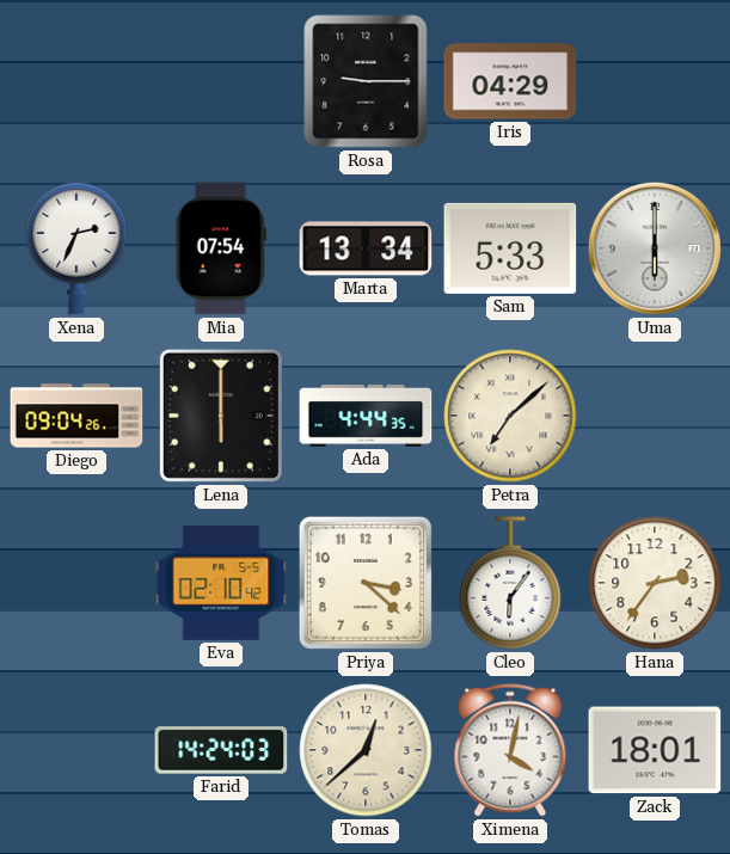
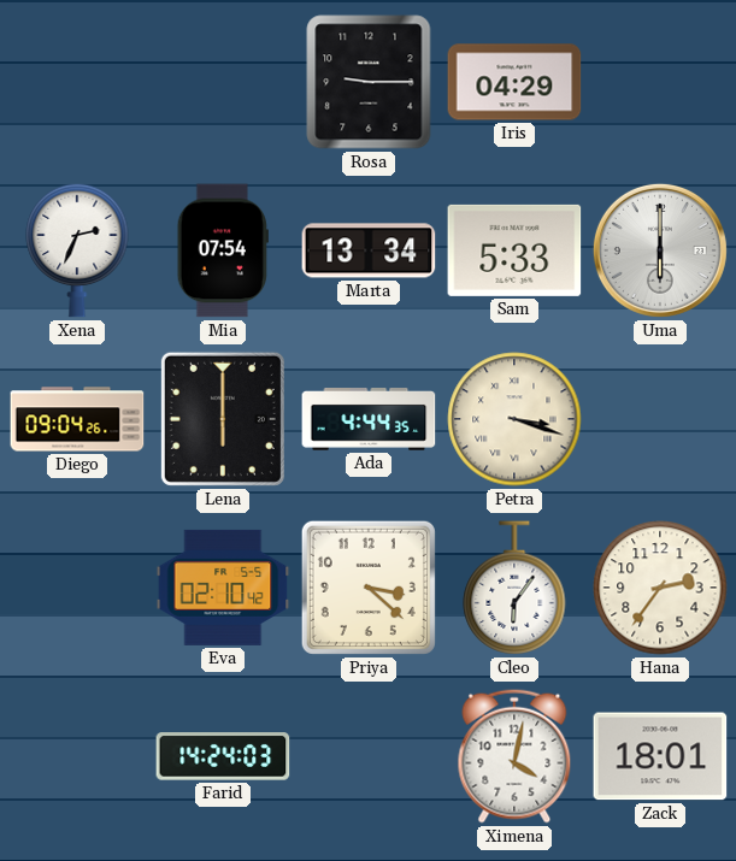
Petra: 7:08 -> 3:18
Tomas: 12:38 -> none
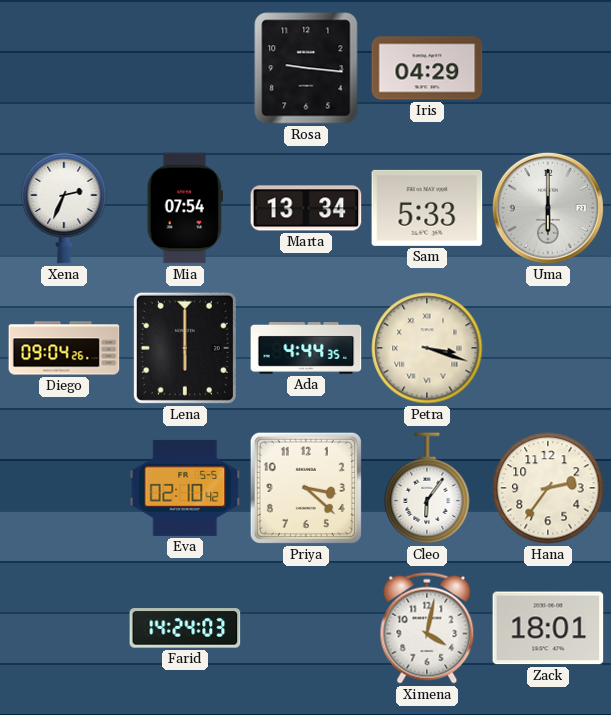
Rosa: 9:15 -> 9:16
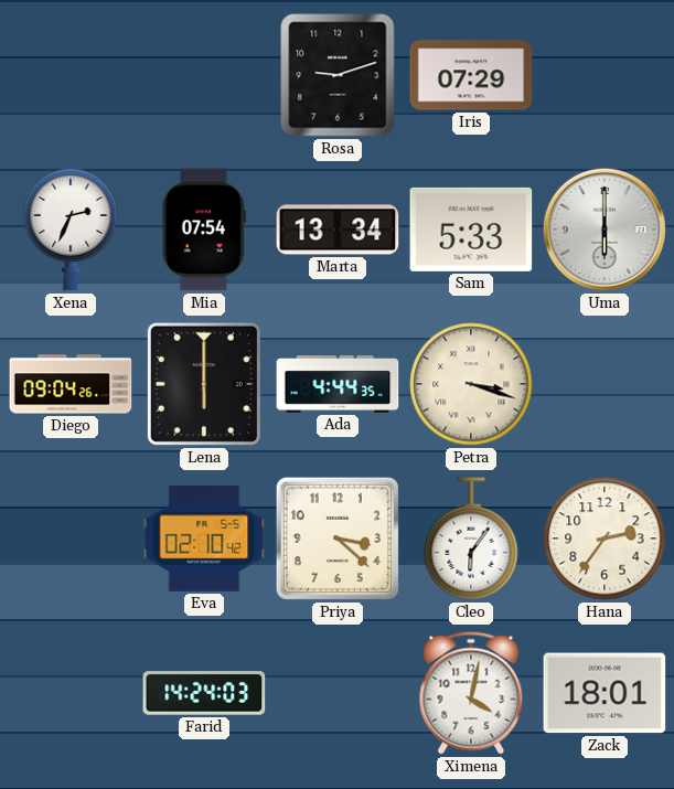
Rosa: 9:16 -> 9:12
Iris: 04:29 -> 07:29
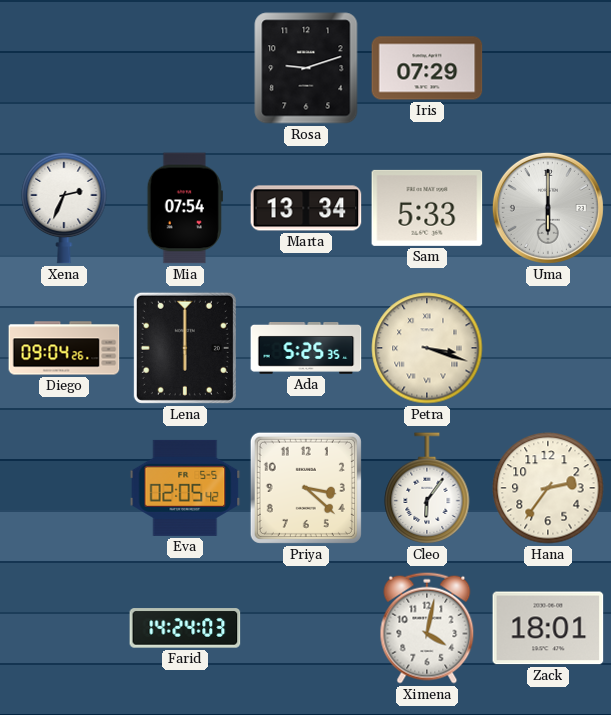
Ada: 4:44 -> 5:25
Eva: 02:10 -> 02:05
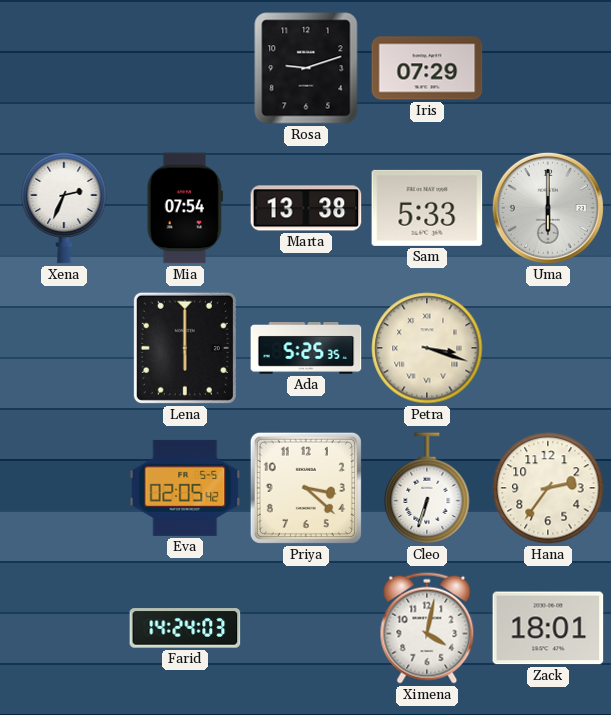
Marta: 13:34 -> 13:38
Diego: 09:04 -> none
Cleo: 6:06 -> 6:33
